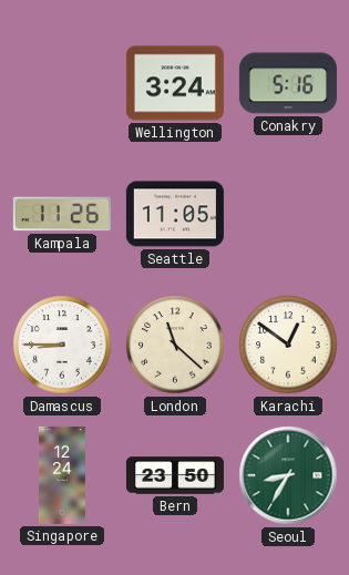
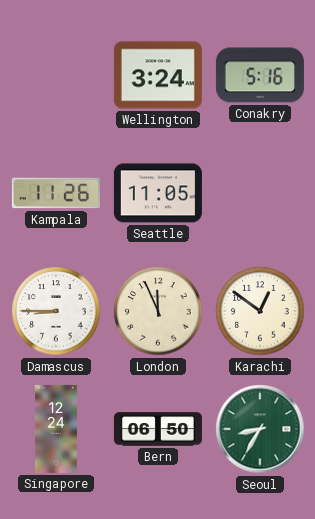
London: 11:22 -> 11:56
Bern: 23:50 -> 06:50
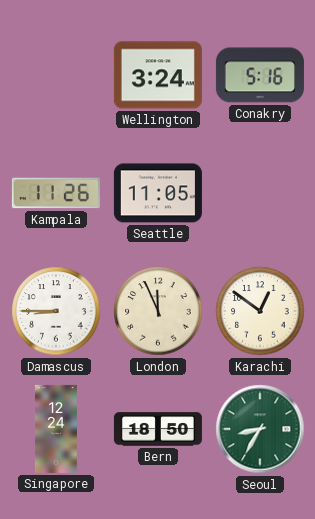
Bern: 06:50 -> 18:50
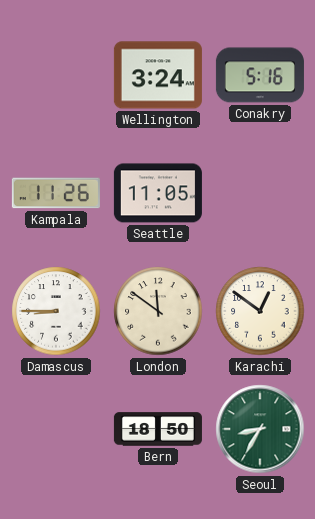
London: 11:56 -> 11:51
Singapore: 12:24 -> none
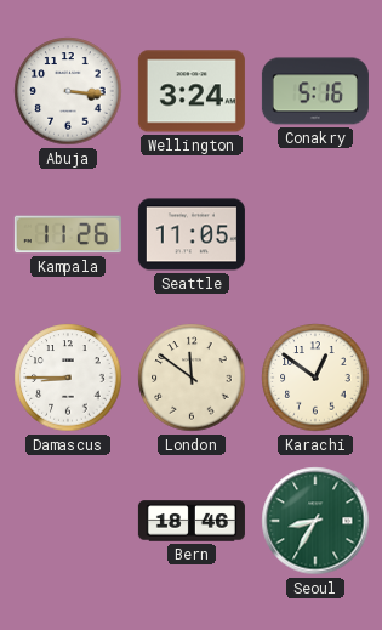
Abuja: none -> 3:16
Bern: 18:50 -> 18:46
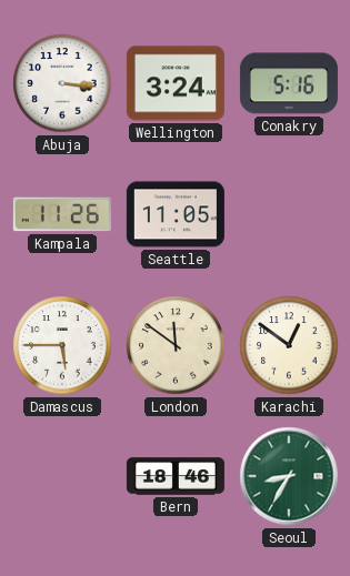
Damascus: 8:45 -> 5:45
